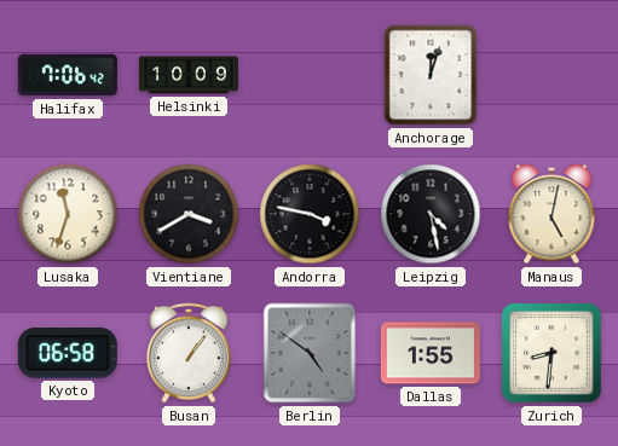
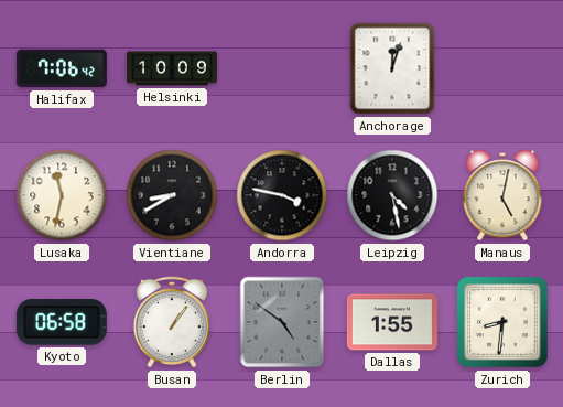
Lusaka: 11:33 -> 11:32
Vientiane: 3:40 -> 8:40
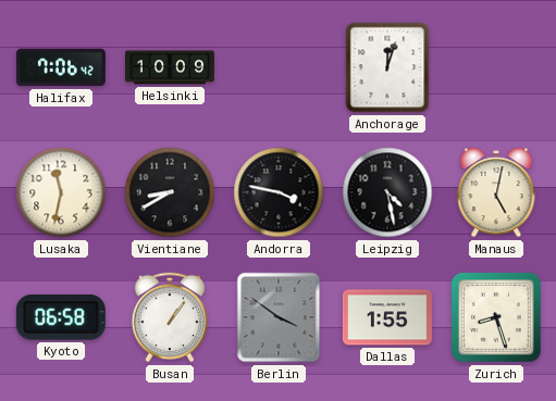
Berlin: 4:51 -> 3:51
Zurich: 8:31 -> 8:27
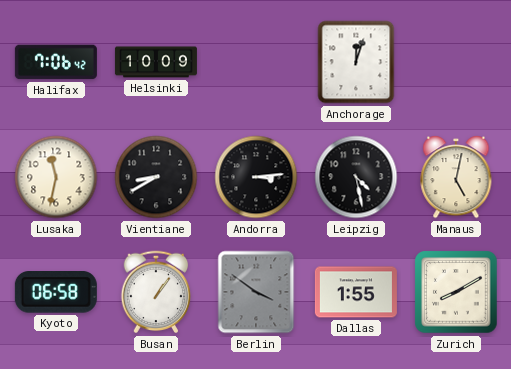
Andorra: 3:47 -> 3:14
Zurich: 8:27 -> 8:10
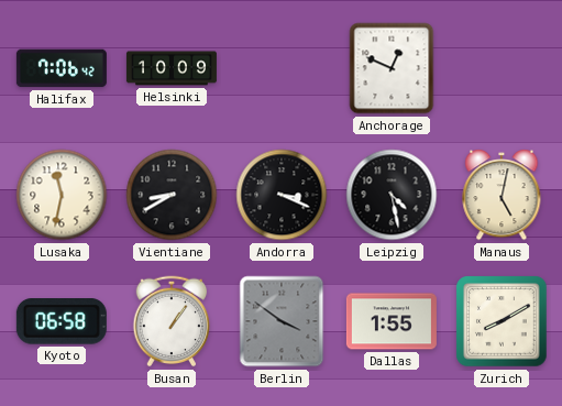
Anchorage: 12:03 -> 12:49
Andorra: 3:14 -> 3:19
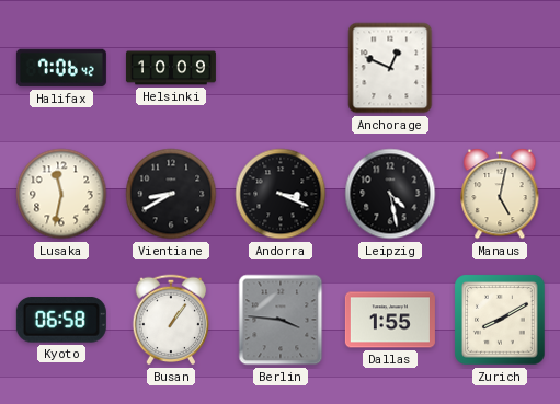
Berlin: 3:51 -> 3:46
